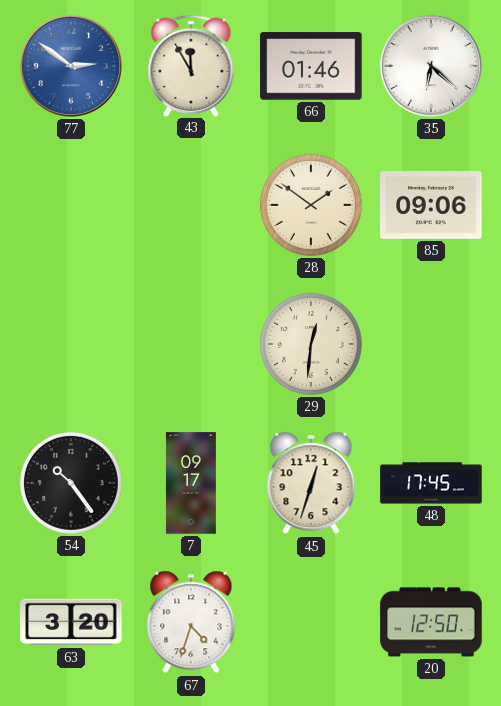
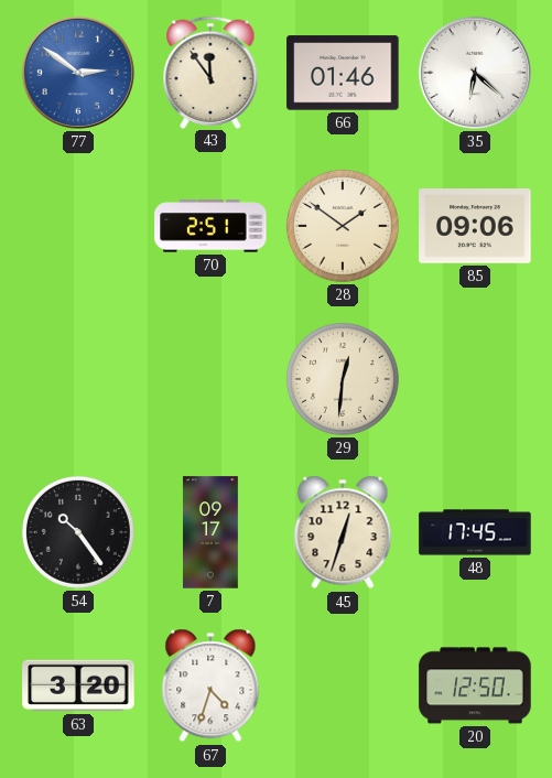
43: 11:55 -> 11:54
70: none -> 2:51
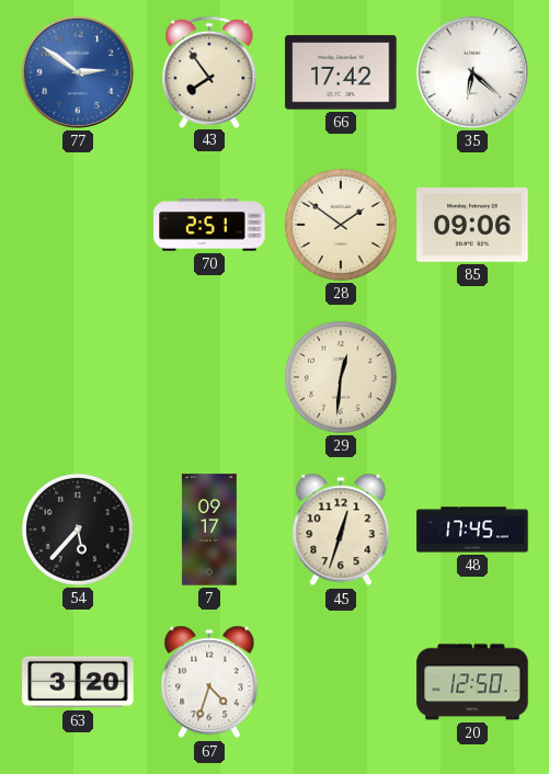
43: 11:54 -> 7:54
66: 01:46 -> 17:42
54: 10:24 -> 5:37
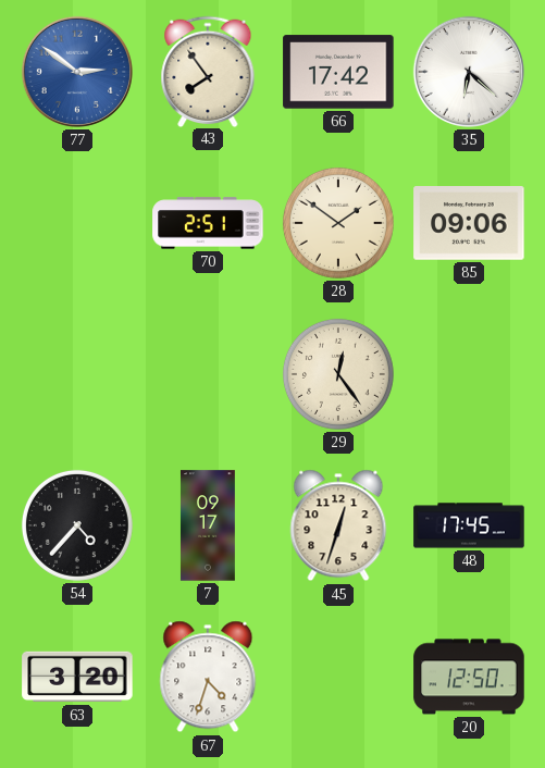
29: 12:31 -> 12:24
54: 5:37 -> 4:37
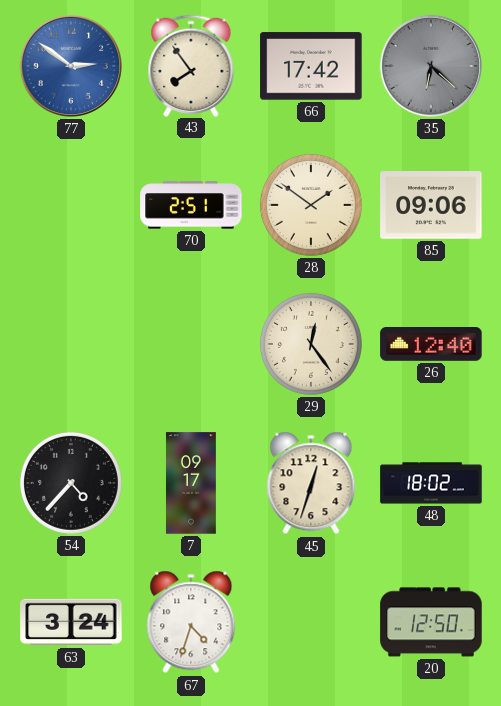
35 dial: white -> grey
26: none -> 12:40
48: 17:45 -> 18:02
63: 3:20 -> 3:24
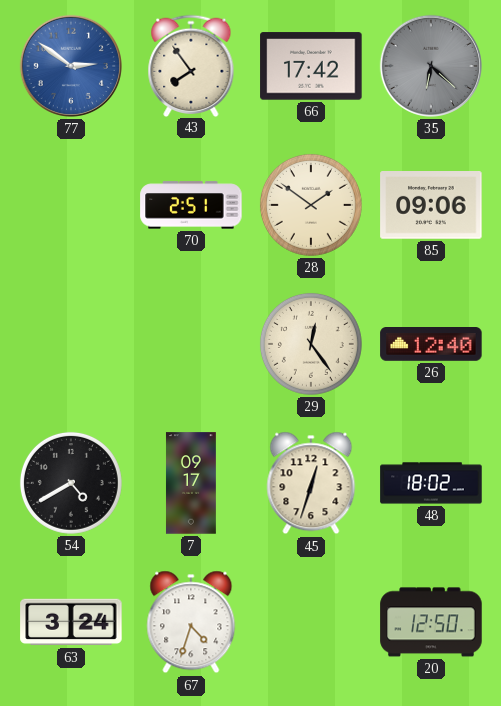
54: 4:37 -> 4:40
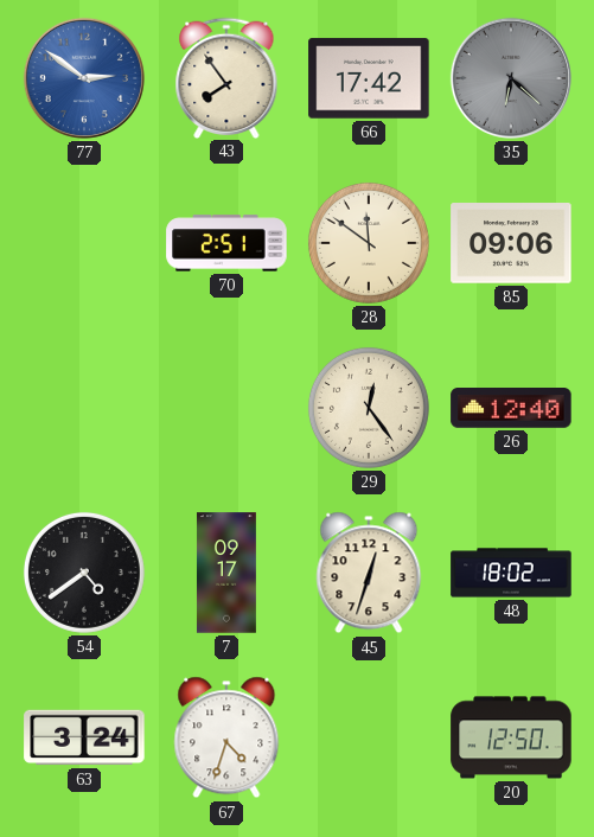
28: 1:51 -> 11:51
54: 4:40 -> 4:39
